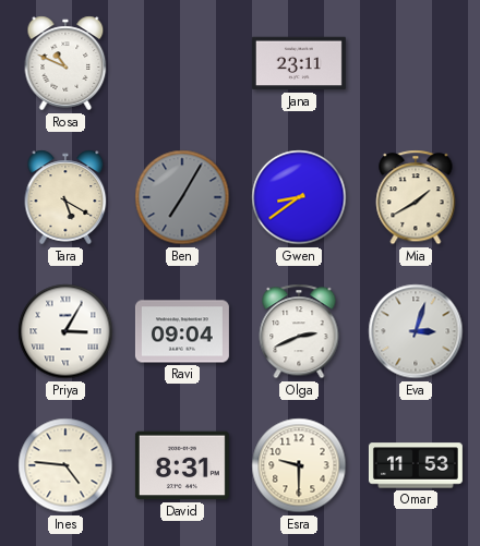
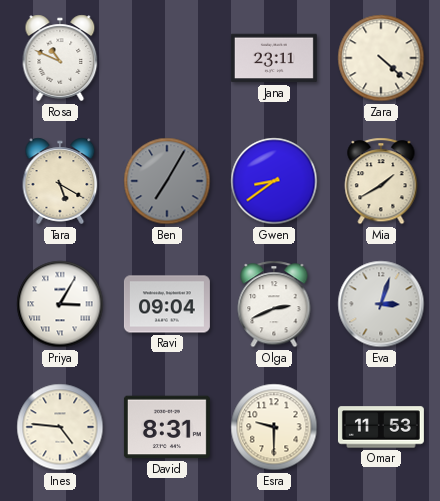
Zara: none -> 4:22
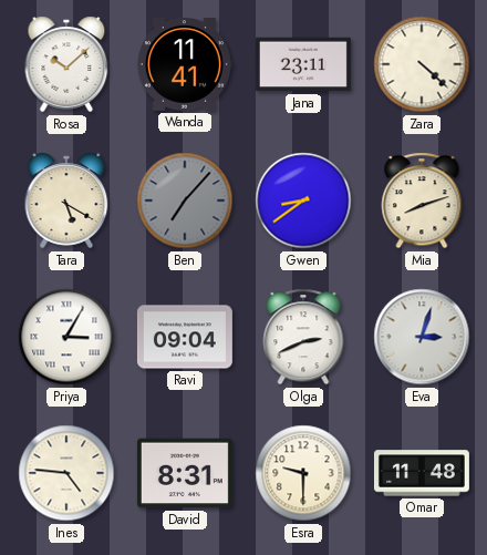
Rosa: 10:49 -> 10:08
Wanda: none -> 11:41
Ben: 7:05 -> 7:07
Mia: 1:40 -> 8:12
Omar: 11:53 -> 11:48
